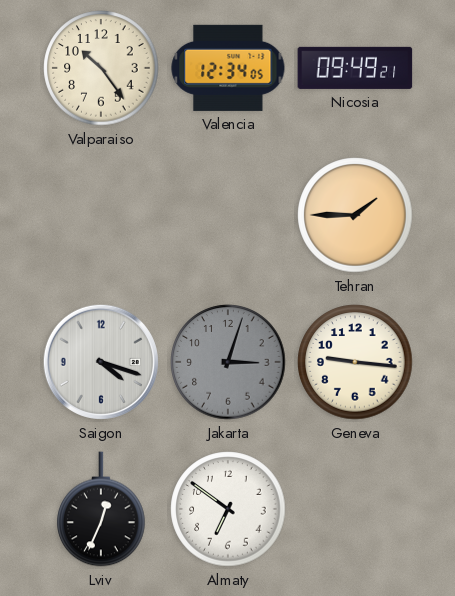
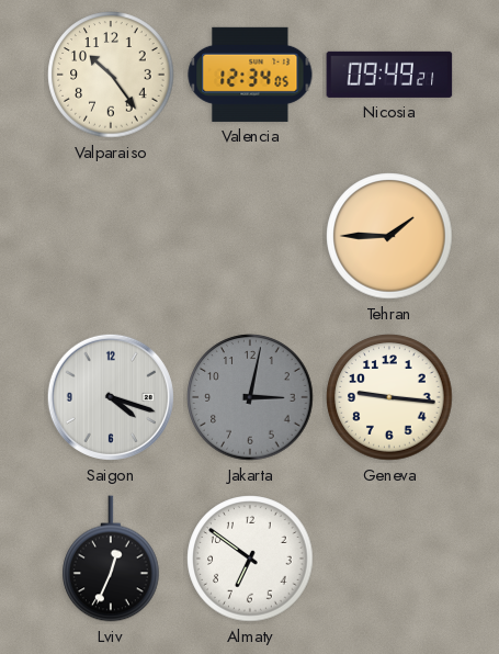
Jakarta: 3:03 -> 3:02
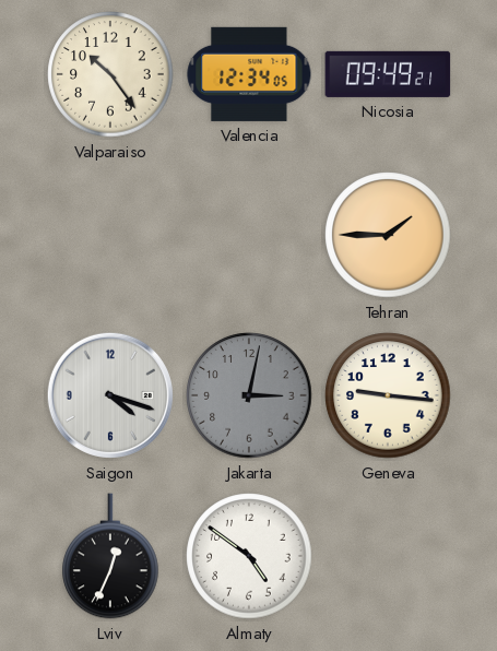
Almaty: 6:51 -> 4:51
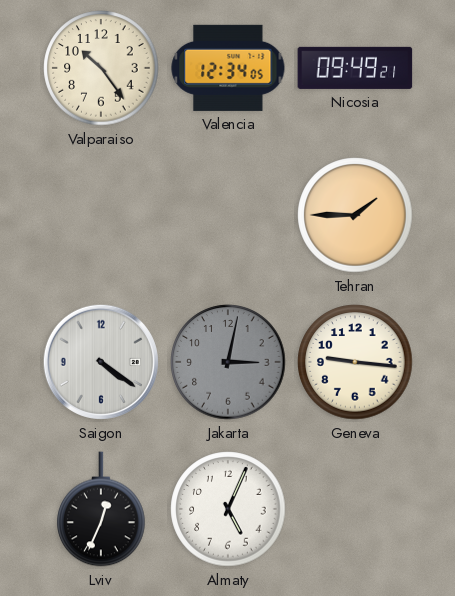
Saigon: 4:18 -> 4:21
Almaty: 4:51 -> 5:04
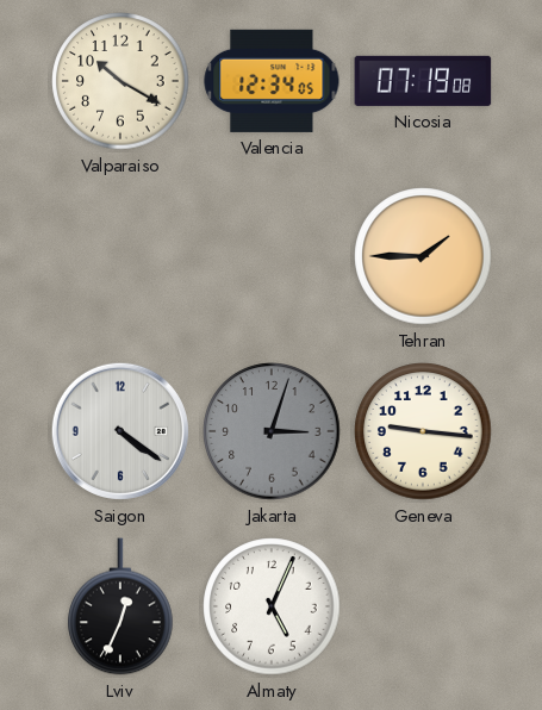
Valparaiso: 10:24 -> 10:20
Nicosia: 09:49 -> 07:19
Jakarta: 3:02 -> 3:03
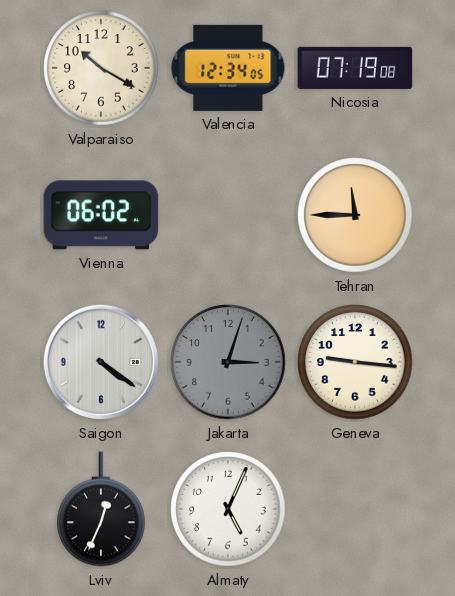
Vienna: none -> 06:02
Tehran: 1:45 -> 11:45
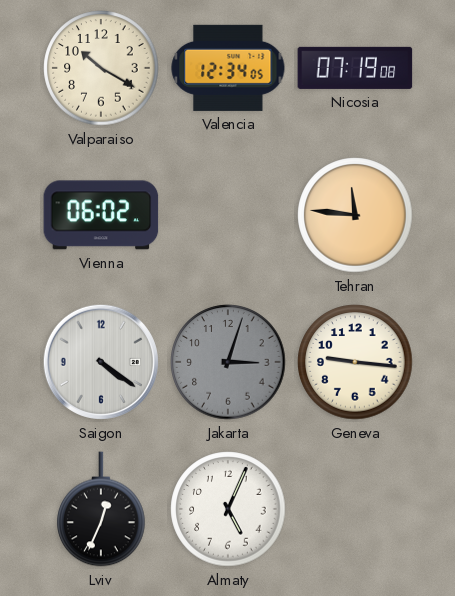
Tehran: 11:45 -> 11:46
